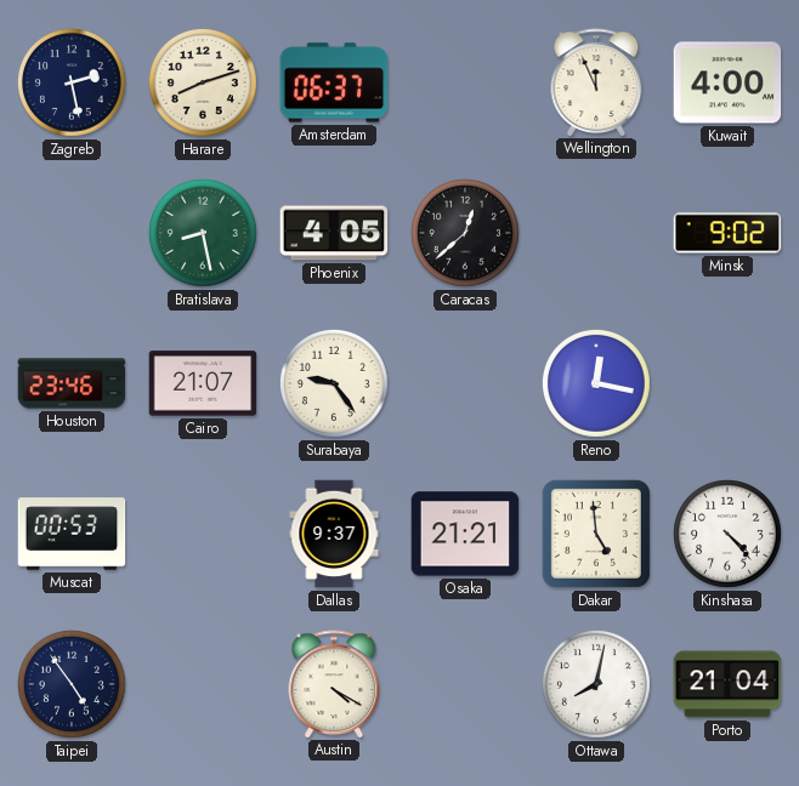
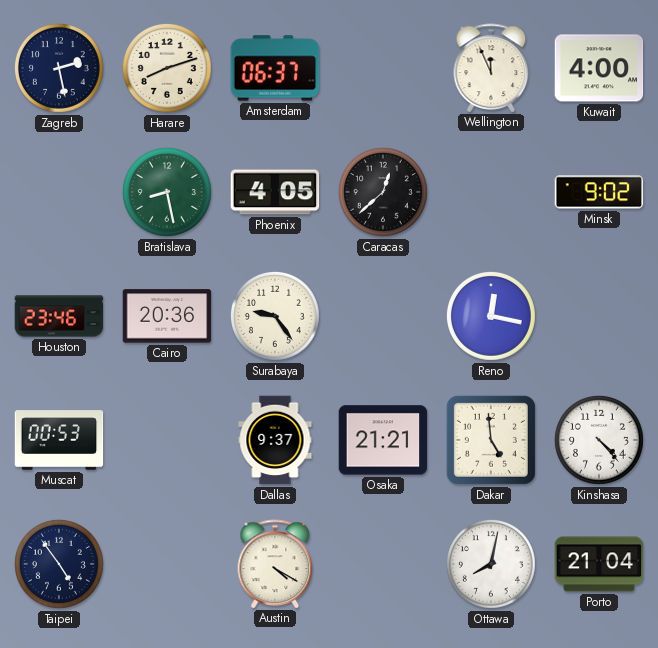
Cairo: 21:07 -> 20:36
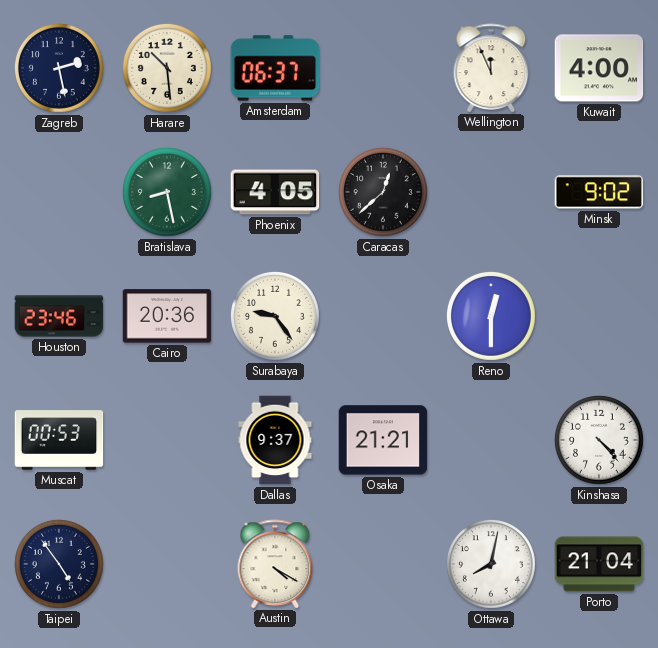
Harare: 8:12 -> 10:29
Reno: 12:17 -> 12:30
Dakar: 4:59 -> none
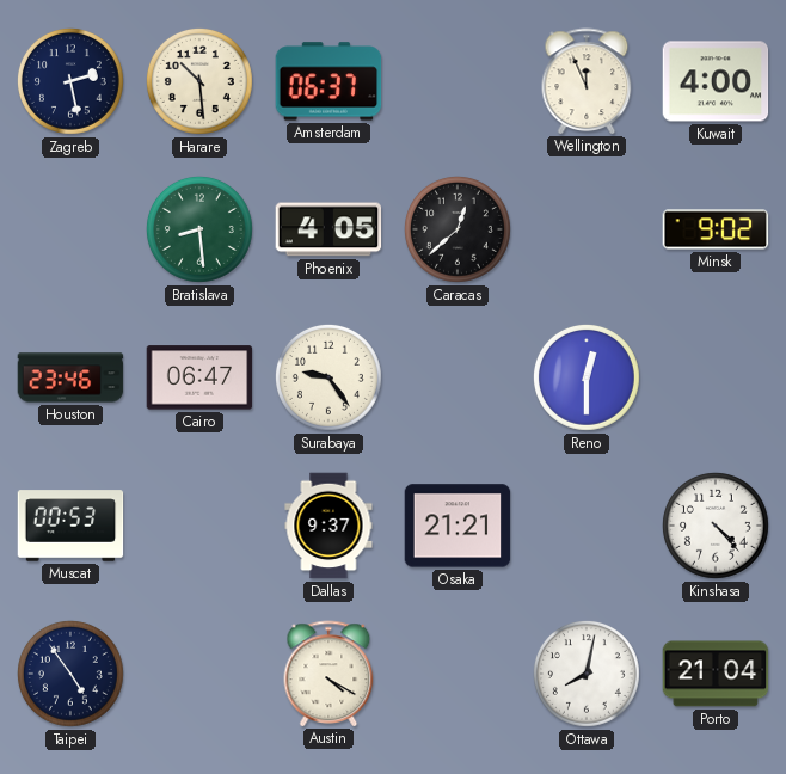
Bratislava: 8:28 -> 8:29
Cairo: 20:36 -> 06:47
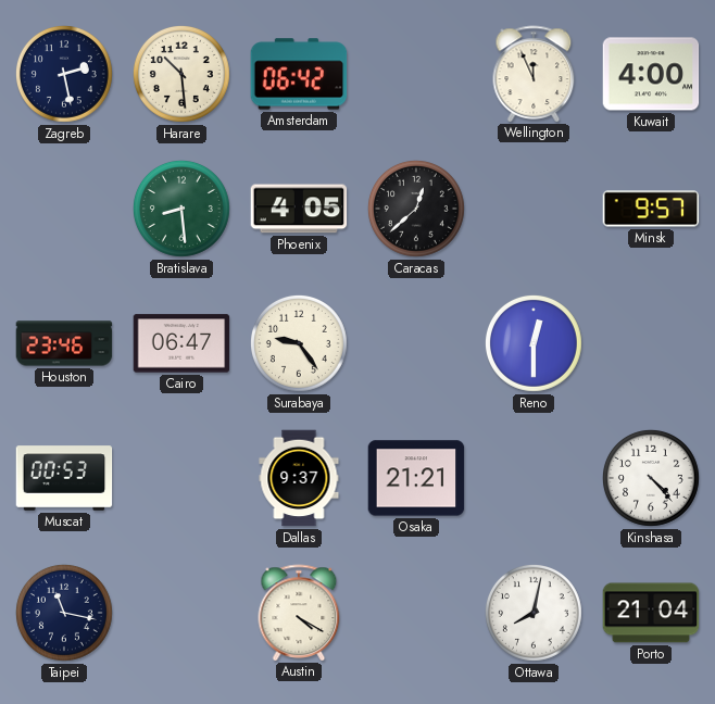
Amsterdam: 06:37 -> 06:42
Minsk: 9:02 -> 9:57
Taipei: 4:54 -> 11:17
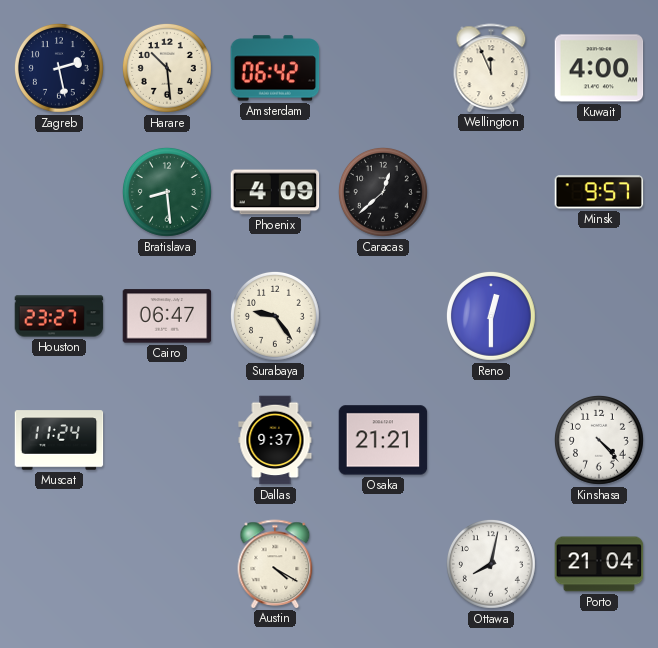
Phoenix: 4:05 -> 4:09
Houston: 23:46 -> 23:27
Muscat: 00:53 -> 11:24
Taipei: 11:17 -> none
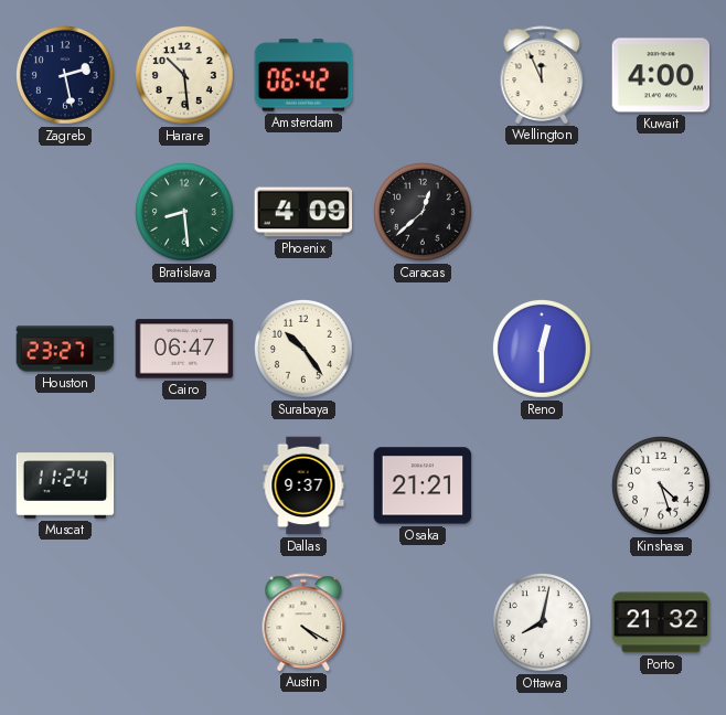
Minsk: 9:57 -> none
Surabaya: 9:24 -> 10:24
Kinshasa: 4:23 -> 4:27
Porto: 21:04 -> 21:32
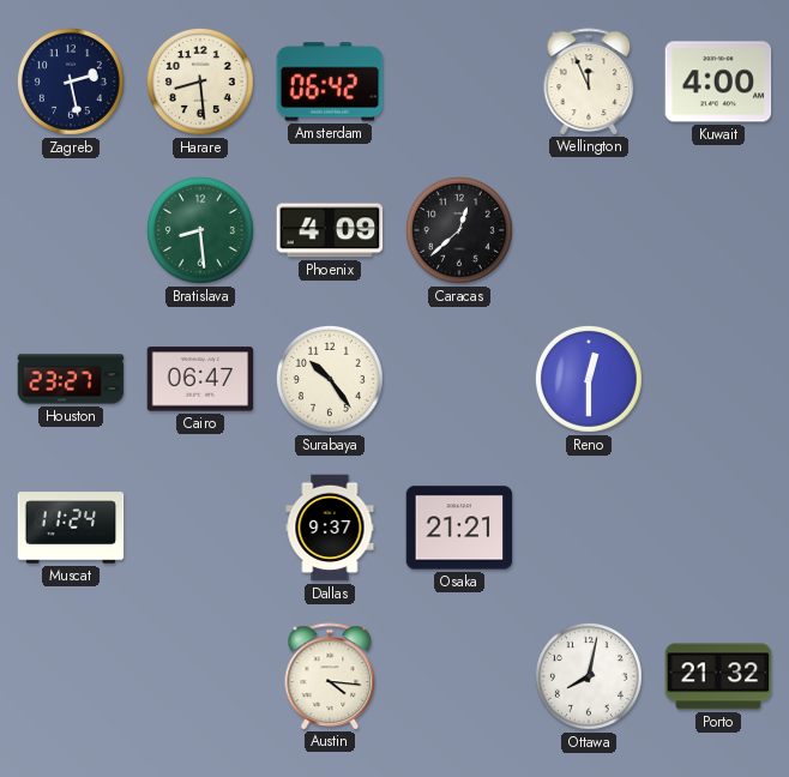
Harare: 10:29 -> 8:29
Kinshasa: 4:27 -> none
Austin: 4:20 -> 4:16
